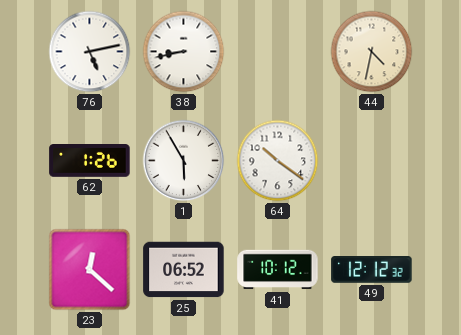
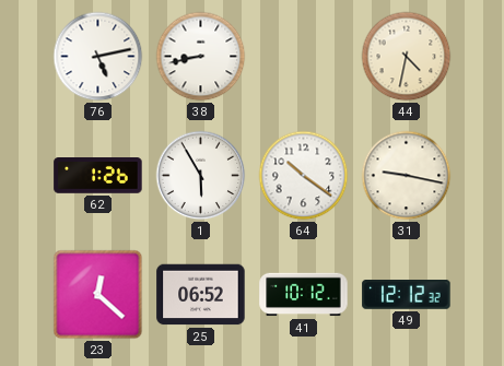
31: none -> 9:17
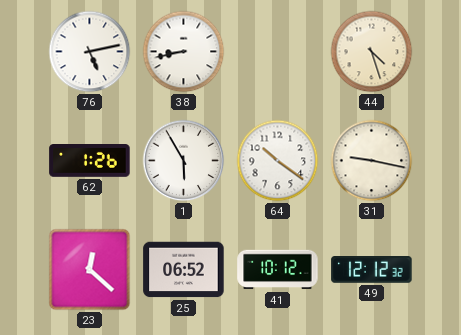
44: 4:32 -> 4:27
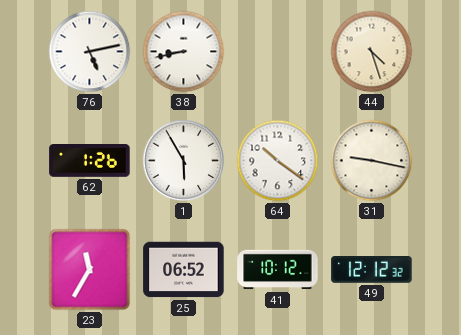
23: 12:22 -> 11:35
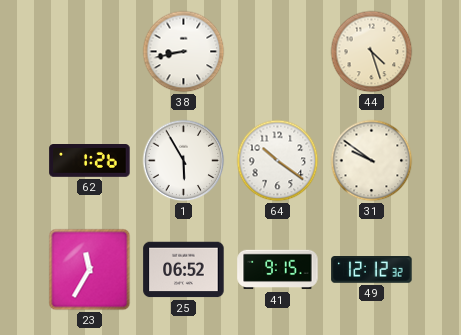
76: 5:13 -> none
31: 9:17 -> 9:51
41: 10:12 -> 9:15
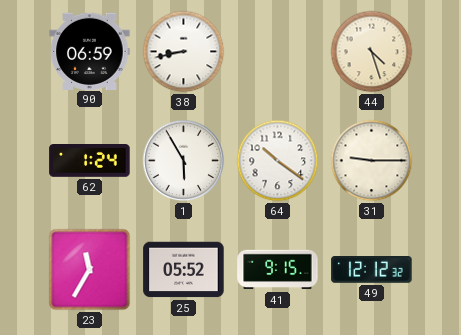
90: none -> 06:59
62: 1:26 -> 1:24
31: 9:51 -> 9:15
25: 06:52 -> 05:52
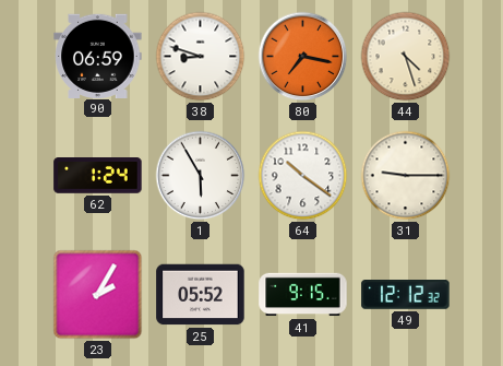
38: 8:43 -> 8:48
80: none -> 7:17
23: 11:35 -> 2:05
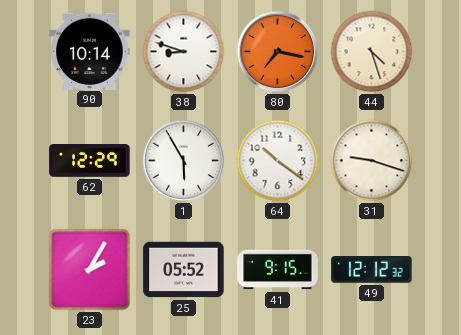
90: 06:59 -> 10:14
62: 1:24 -> 12:29
31: 9:15 -> 9:18
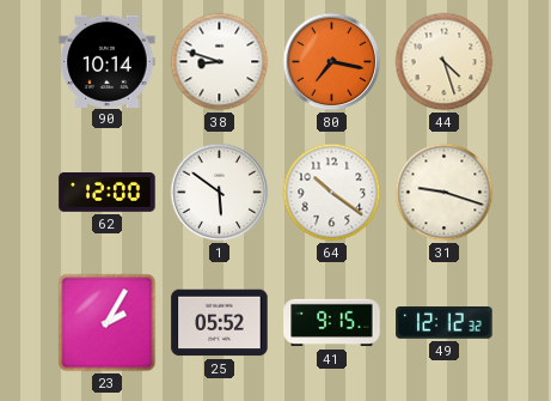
62: 12:29 -> 12:00
1: 5:55 -> 5:51
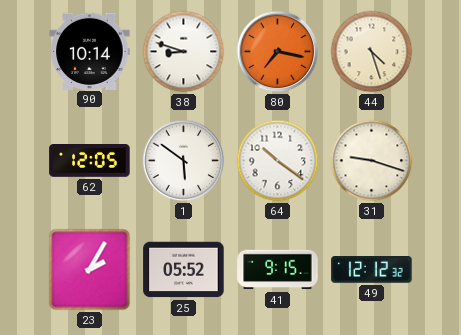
62: 12:00 -> 12:05
